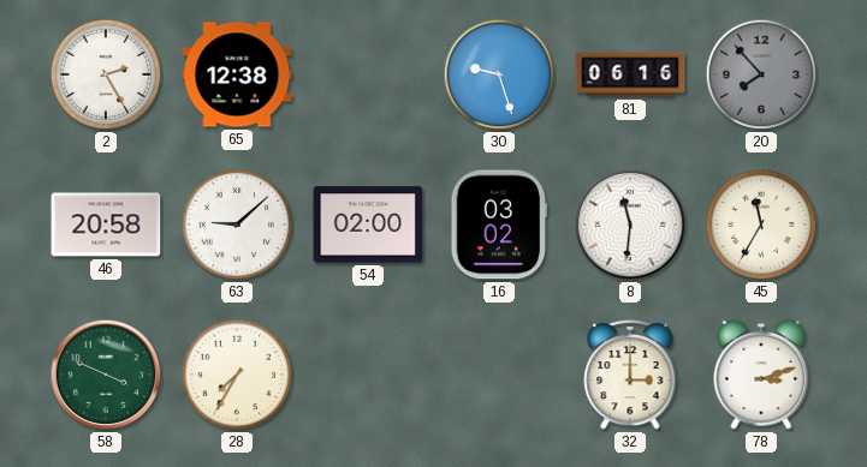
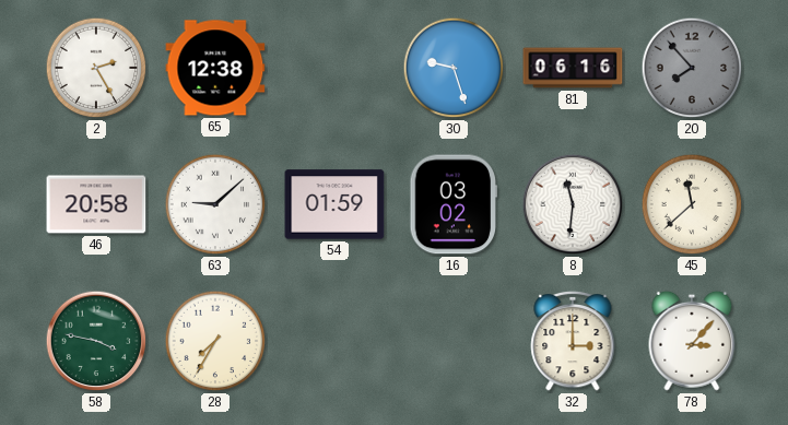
54: 02:00 -> 01:59
45: 11:35 -> 11:38
58: 3:49 -> 3:47
78: 3:12 -> 3:07
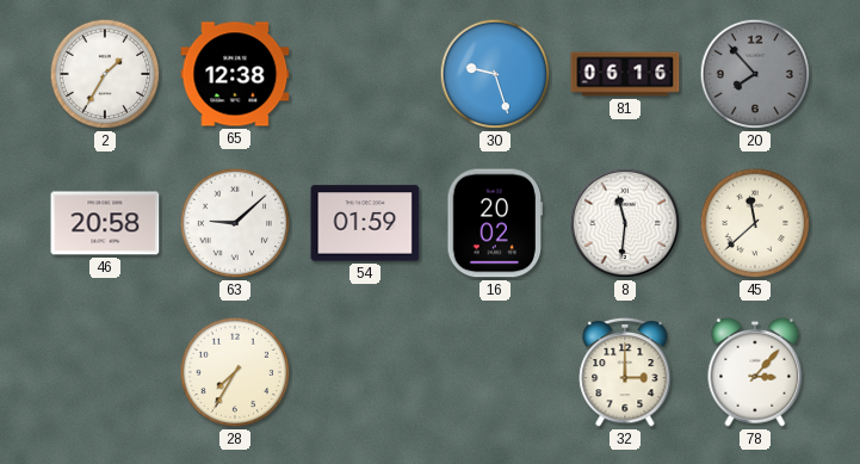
2: 2:25 -> 1:35
16: 03:02 -> 20:02
58: 3:47 -> none
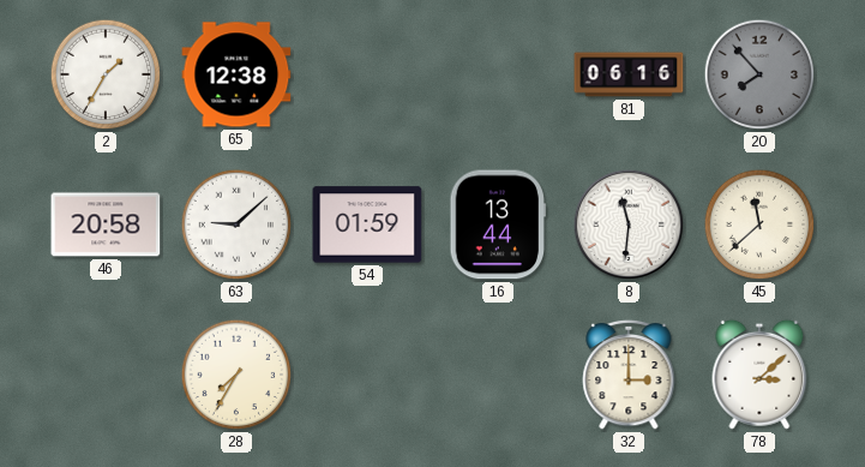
30: 9:27 -> none
16: 20:02 -> 13:44
78: 3:07 -> 3:08
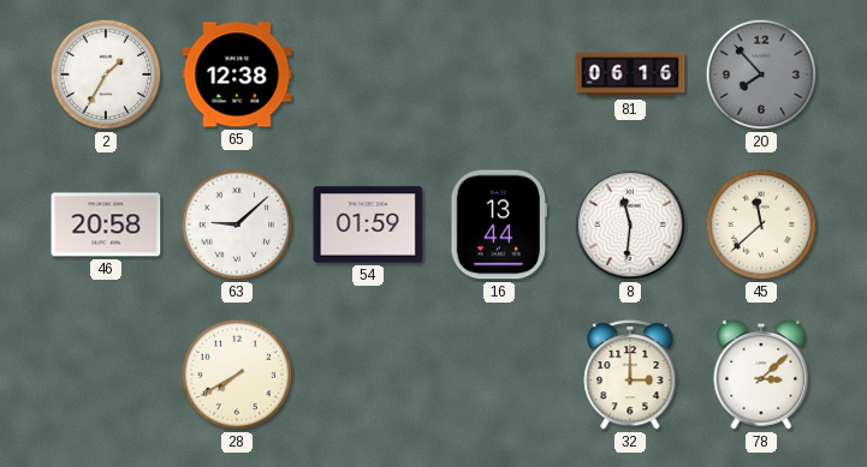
28: 7:35 -> 7:40
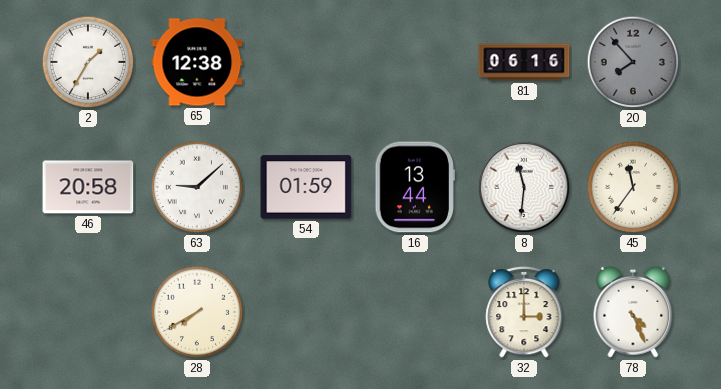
45: 11:38 -> 11:36
78: 3:08 -> 4:26
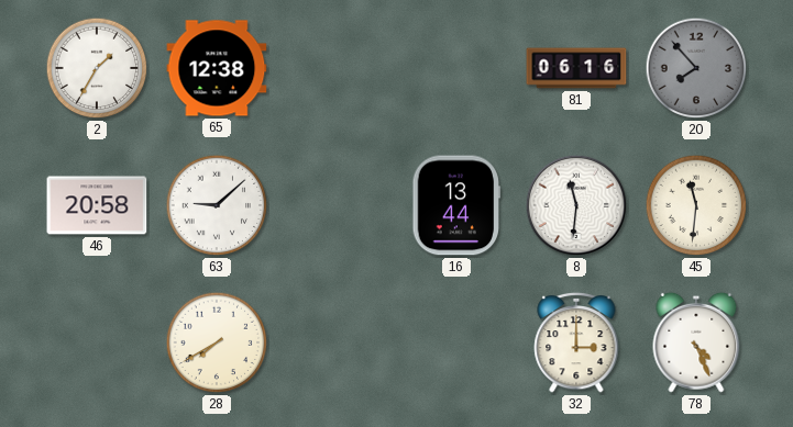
54: 01:59 -> none
45: 11:36 -> 11:31
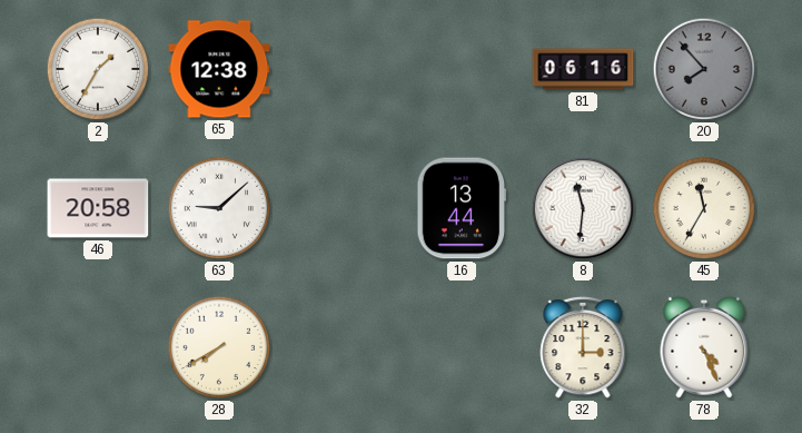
45: 11:31 -> 11:35
